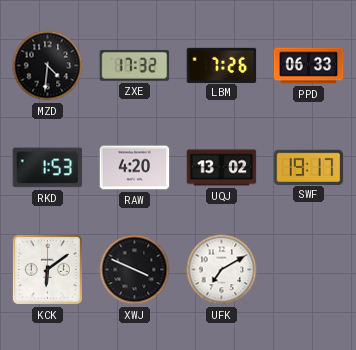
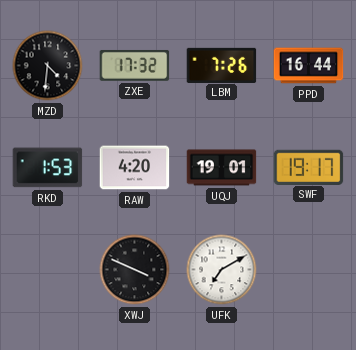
PPD: 06:33 -> 16:44
UQJ: 13:02 -> 19:01
KCK: 6:09 -> none
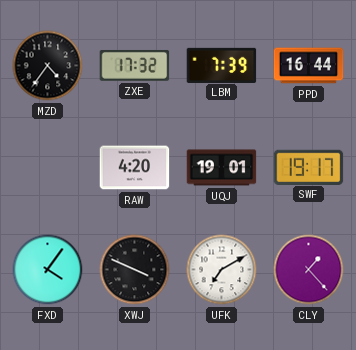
MZD: 4:31 -> 4:36
LBM: 7:26 -> 7:39
RKD: 1:53 -> none
FXD: none -> 4:06
CLY: none -> 1:23
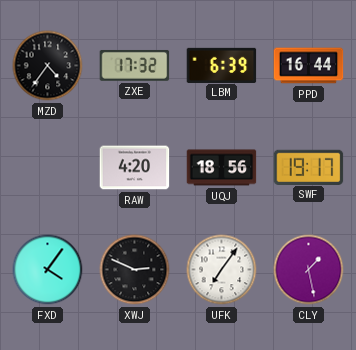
LBM: 7:39 -> 6:39
UQJ: 19:01 -> 18:56
XWJ: 3:49 -> 2:49
UFK: 7:10 -> 7:06
CLY: 1:23 -> 1:28
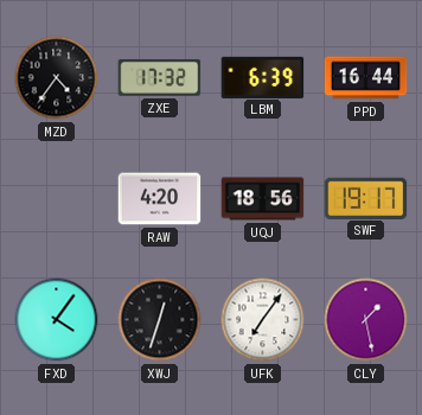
XWJ: 2:49 -> 12:33
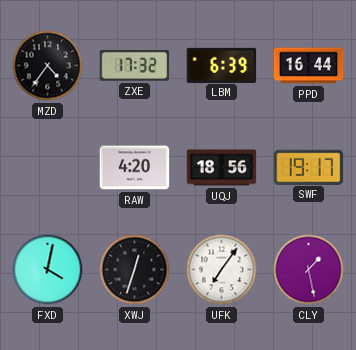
FXD: 4:06 -> 4:02
